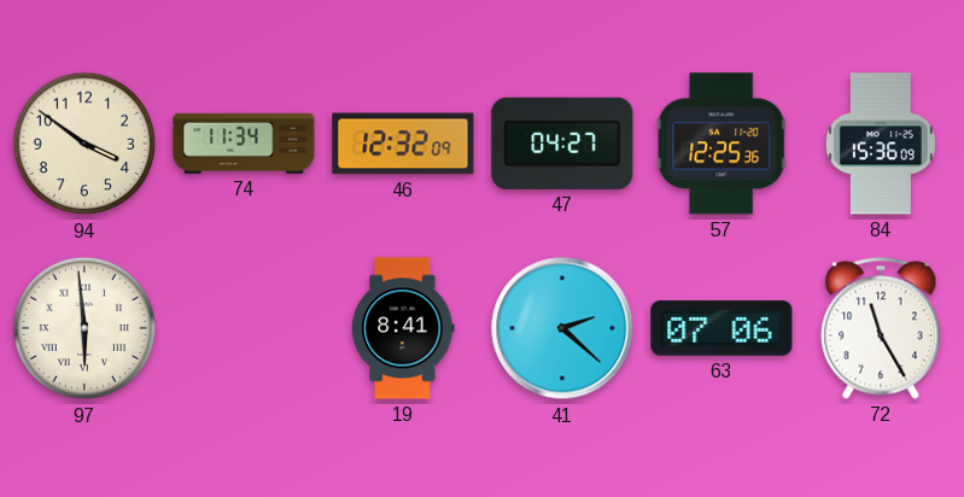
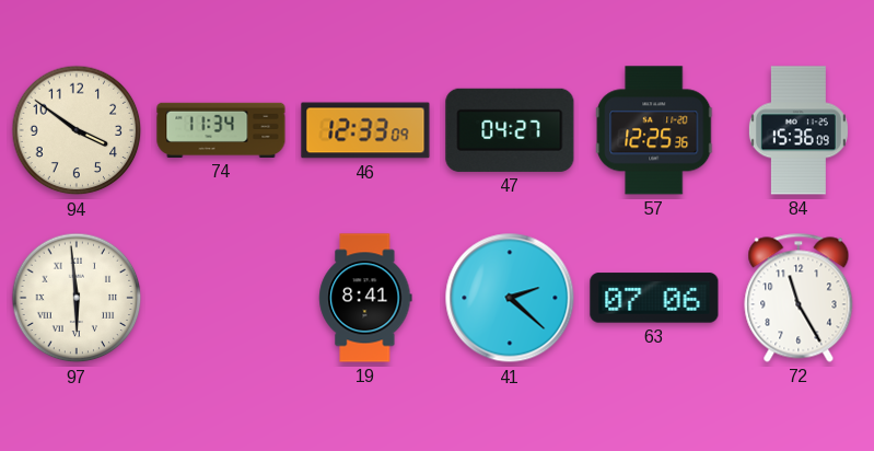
46: 12:32 -> 12:33
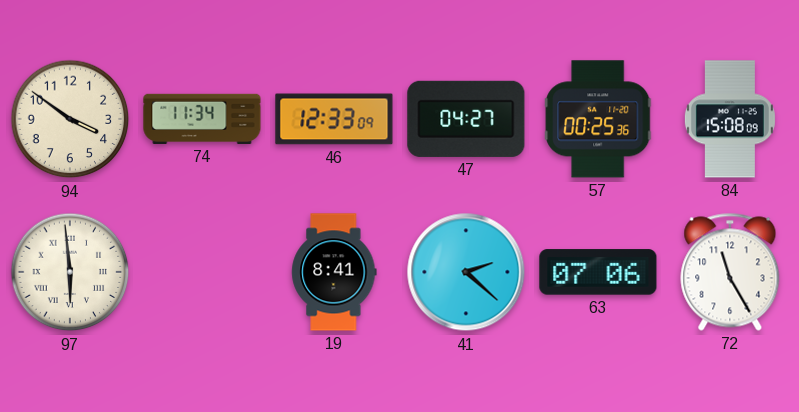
57: 12:25 -> 00:25
84: 15:36 -> 15:08
